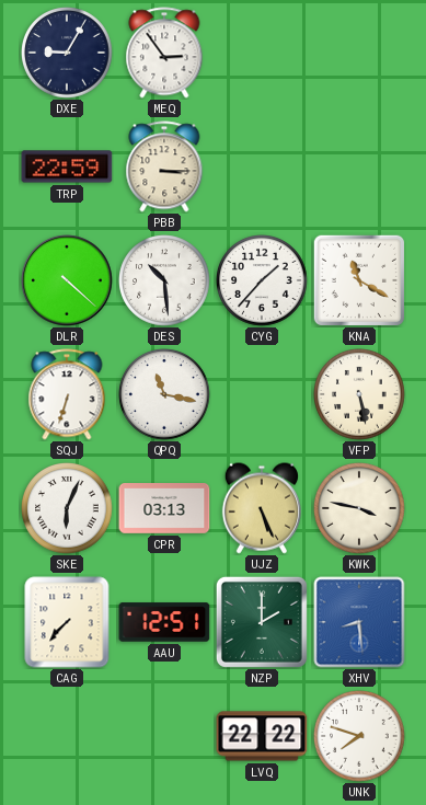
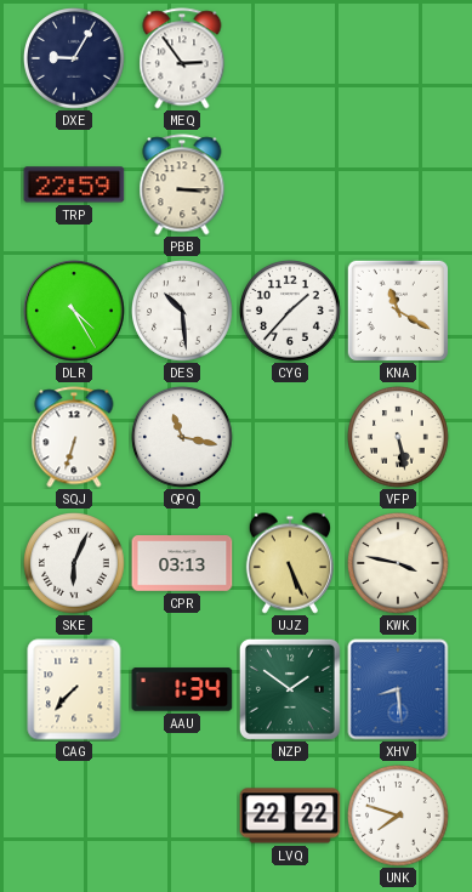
DLR: 4:22 -> 4:25
AAU: 12:51 -> 1:34
NZP: 2:00 -> 1:51
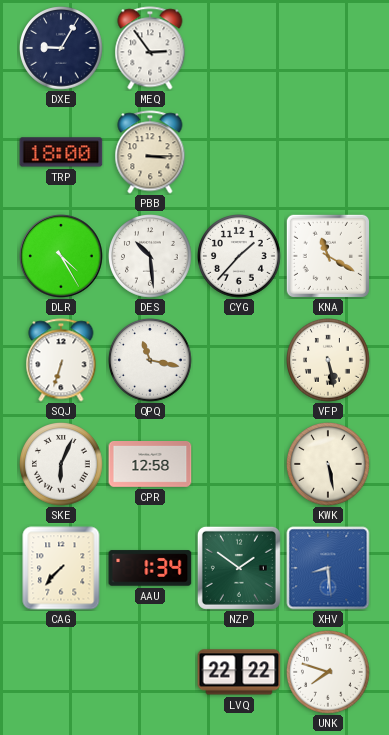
TRP: 22:59 -> 18:00
CPR: 03:13 -> 12:58
UJZ: 5:26 -> none
KWK: 3:47 -> 5:28
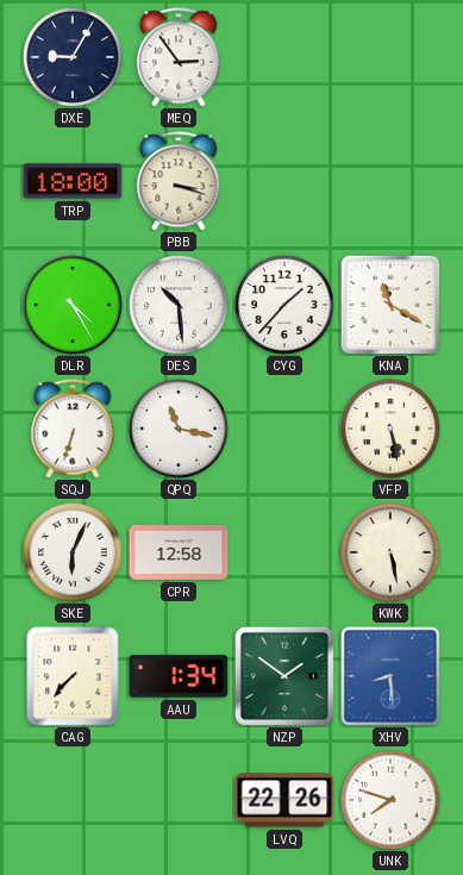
PBB: 3:15 -> 3:18
LVQ: 22:22 -> 22:26
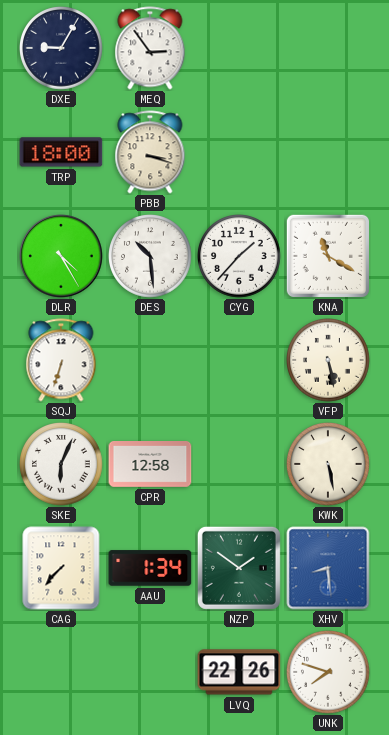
QPQ: 11:17 -> none
